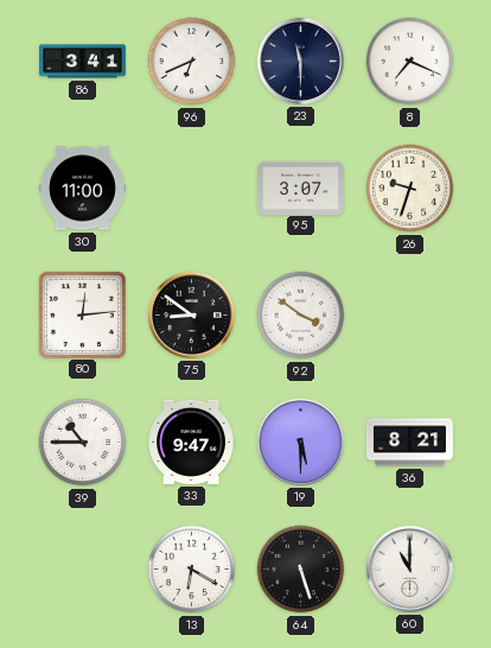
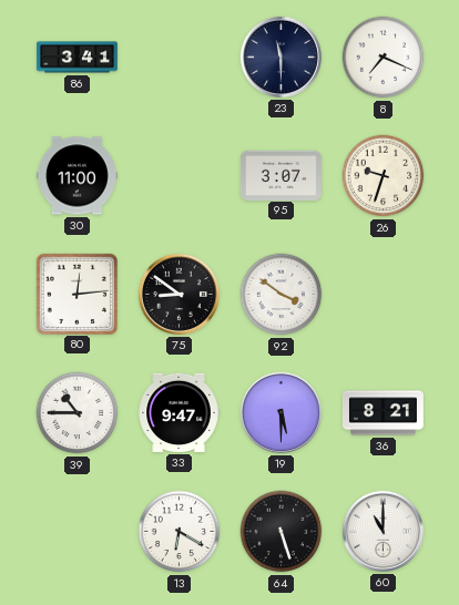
96: 6:41 -> none
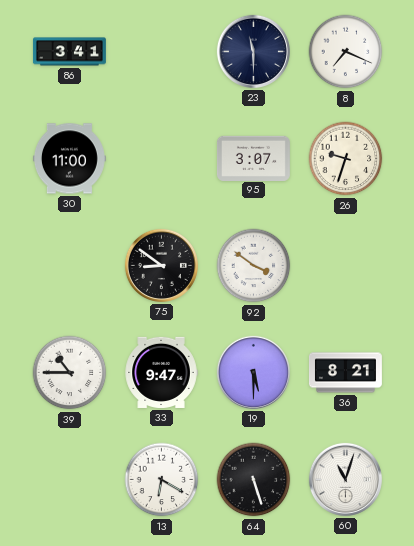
80: 12:14 -> none
60: 11:00 -> 11:03
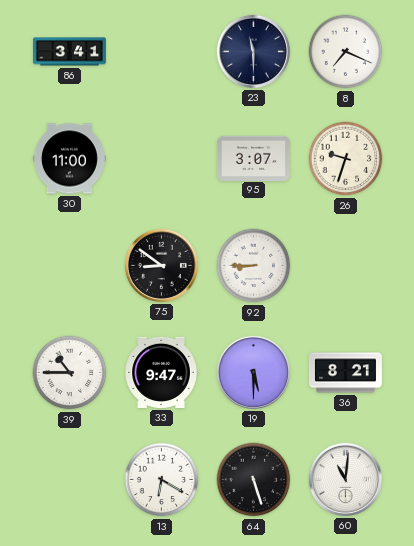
92: 3:51 -> 8:45
60: 11:03 -> 11:01
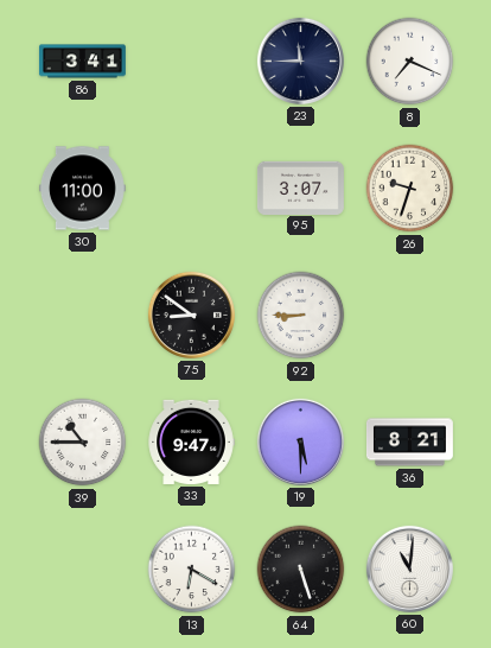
23: 11:30 -> 11:45
